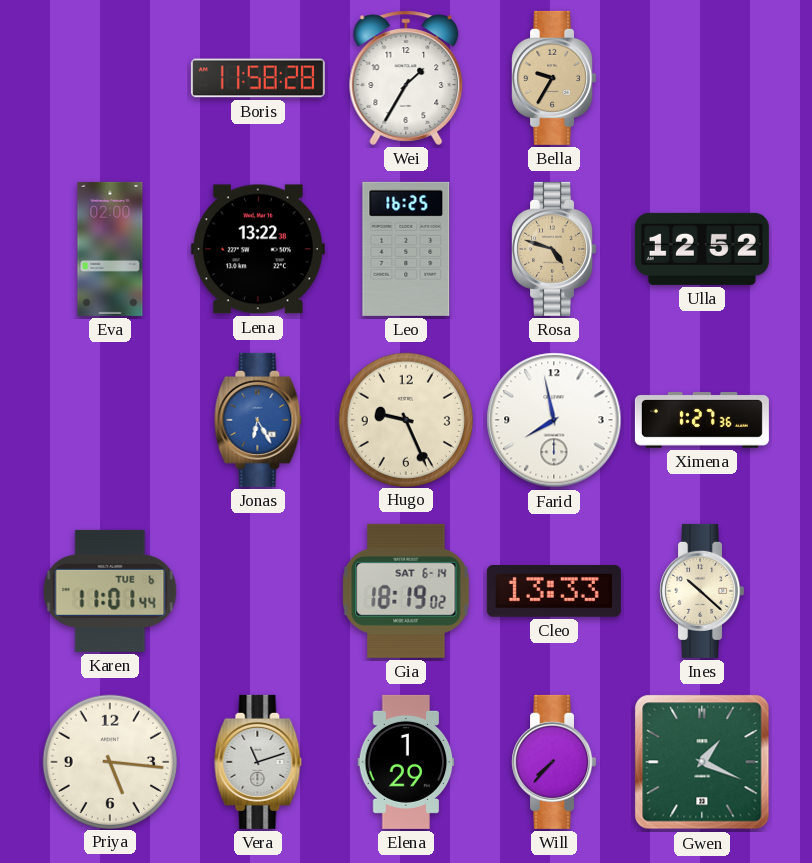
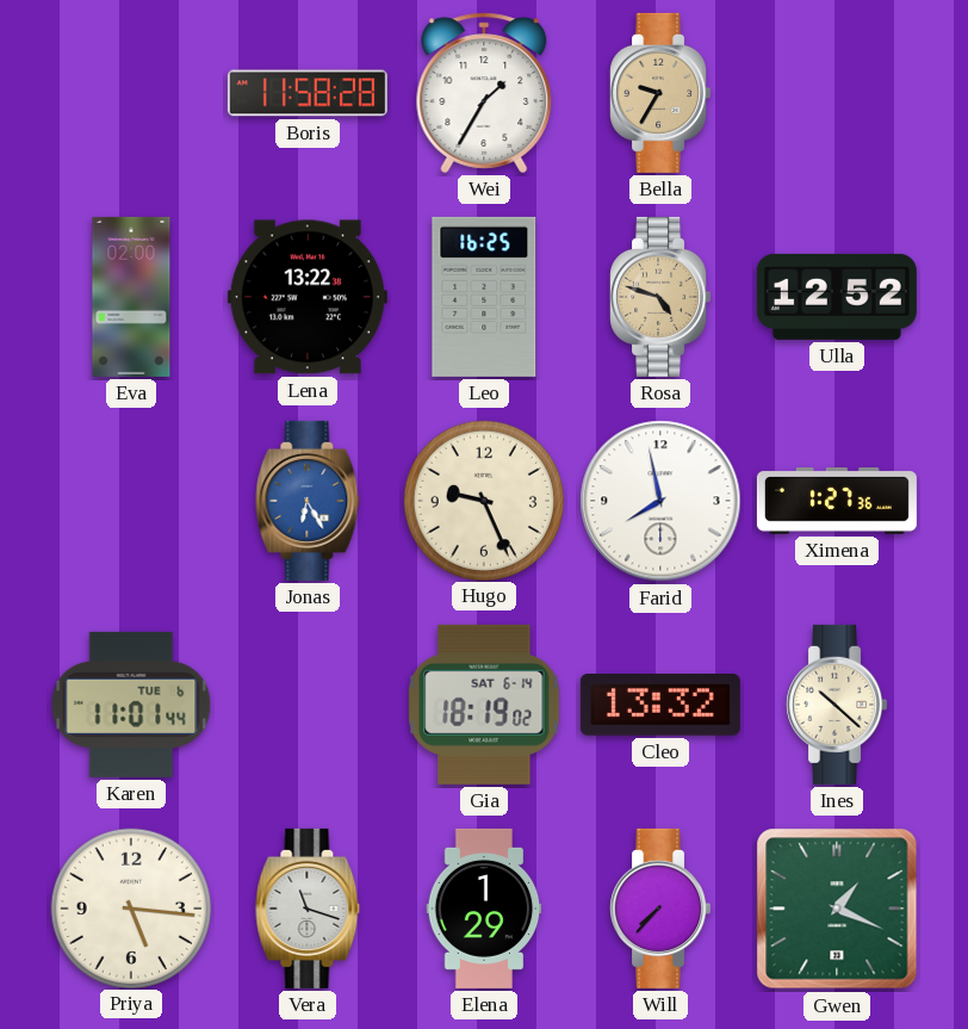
Cleo: 13:33 -> 13:32
Vera: 11:12 -> 11:18
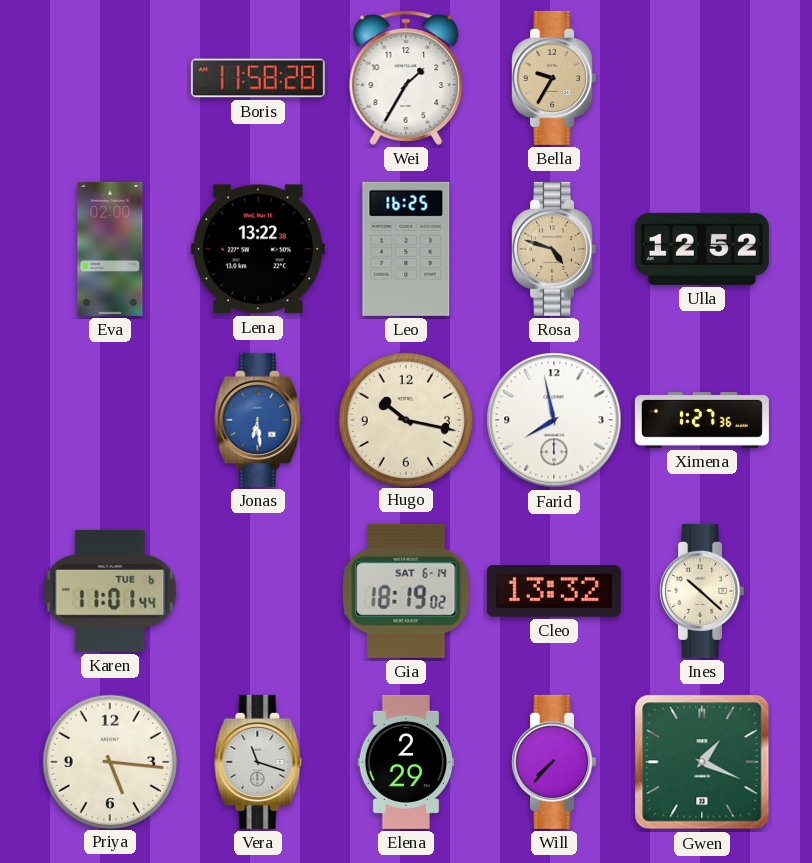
Jonas: 6:25 -> 6:29
Hugo: 9:26 -> 10:17
Elena: 1:29 -> 2:29
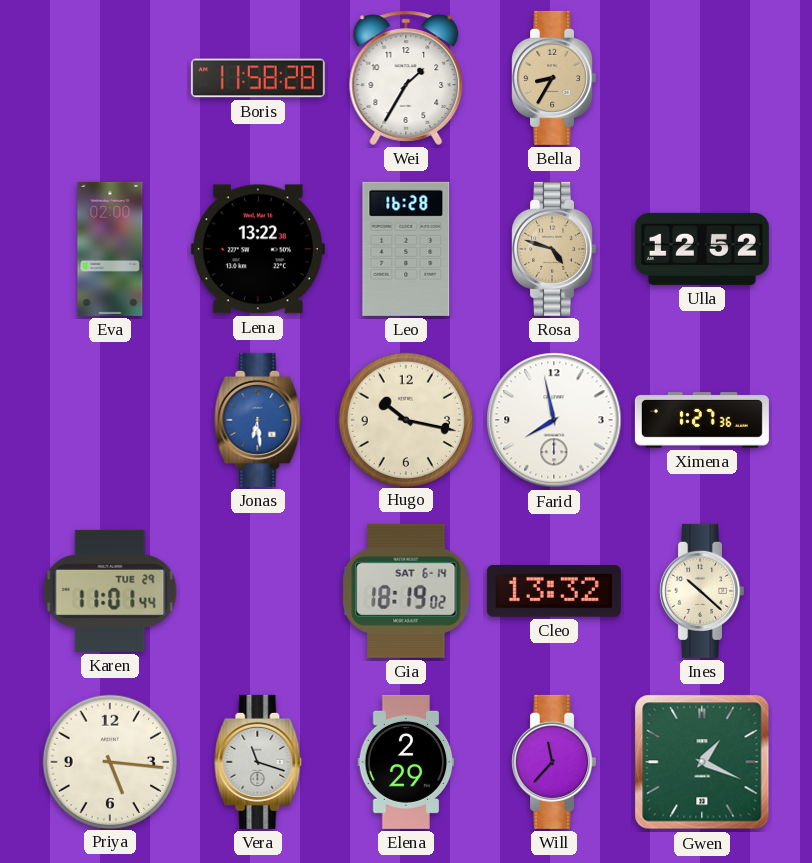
Bella: 9:35 -> 8:35
Leo: 16:25 -> 16:28
Karen date: TUE 6 -> TUE 29
Will: 7:37 -> 11:37
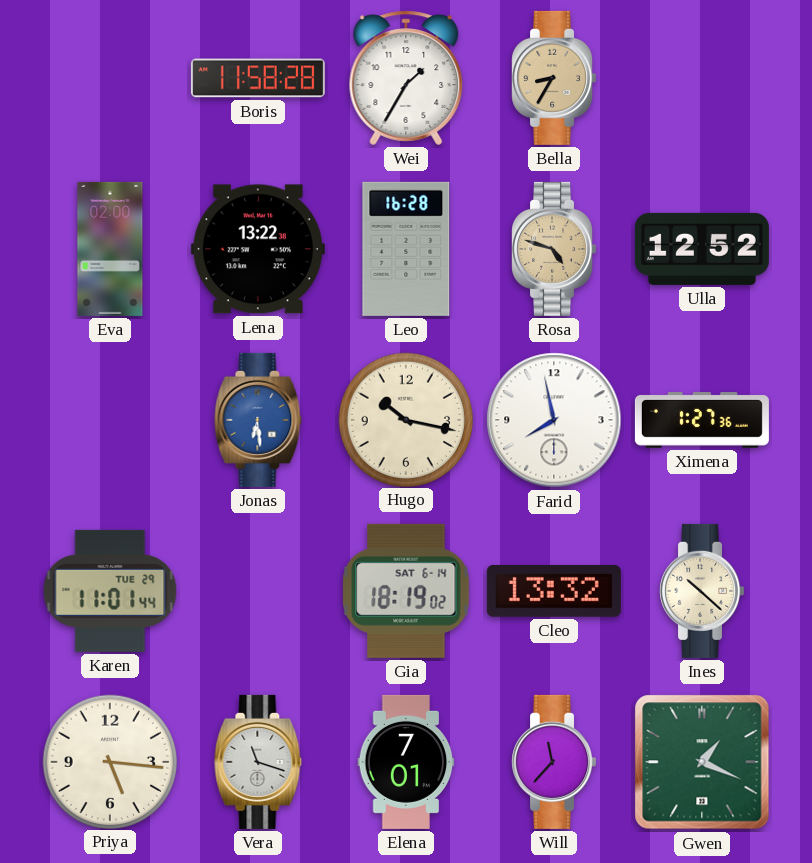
Elena: 2:29 -> 7:01
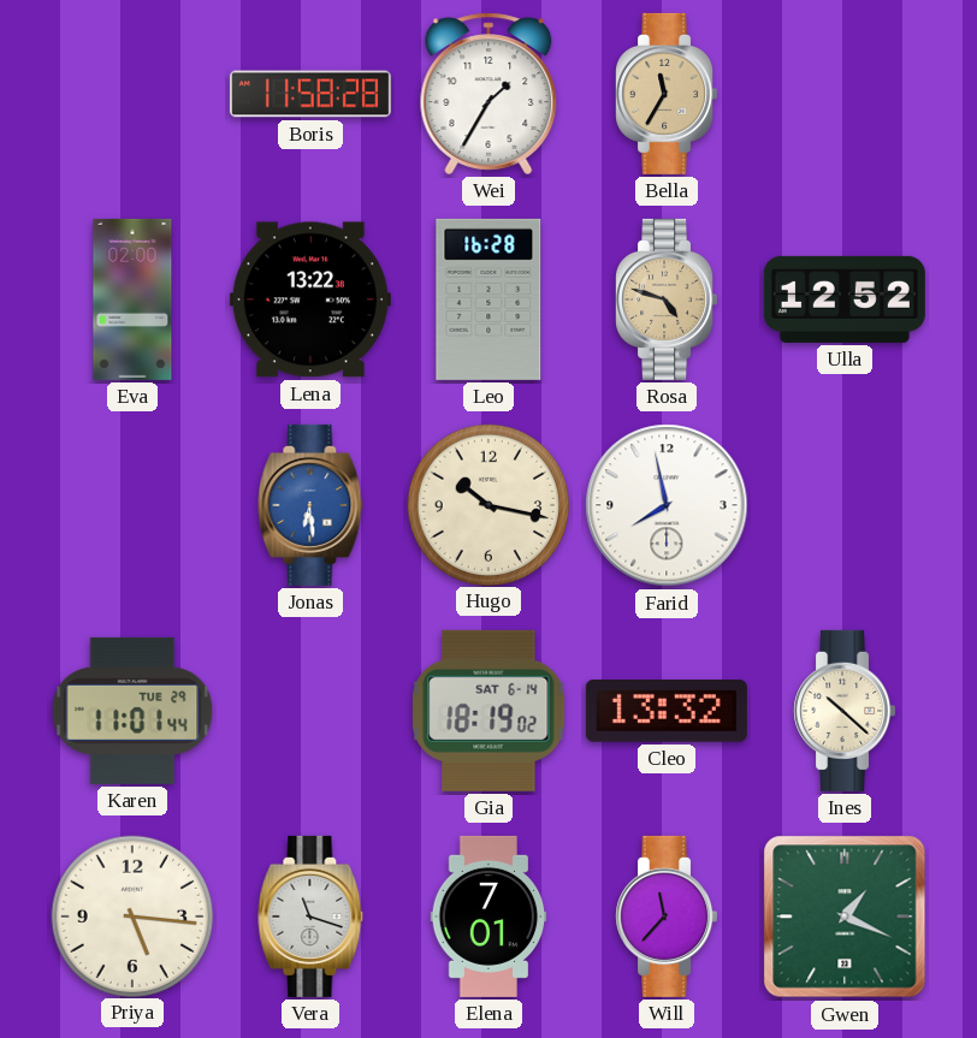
Bella: 8:35 -> 11:35
Ximena: 1:27 -> none
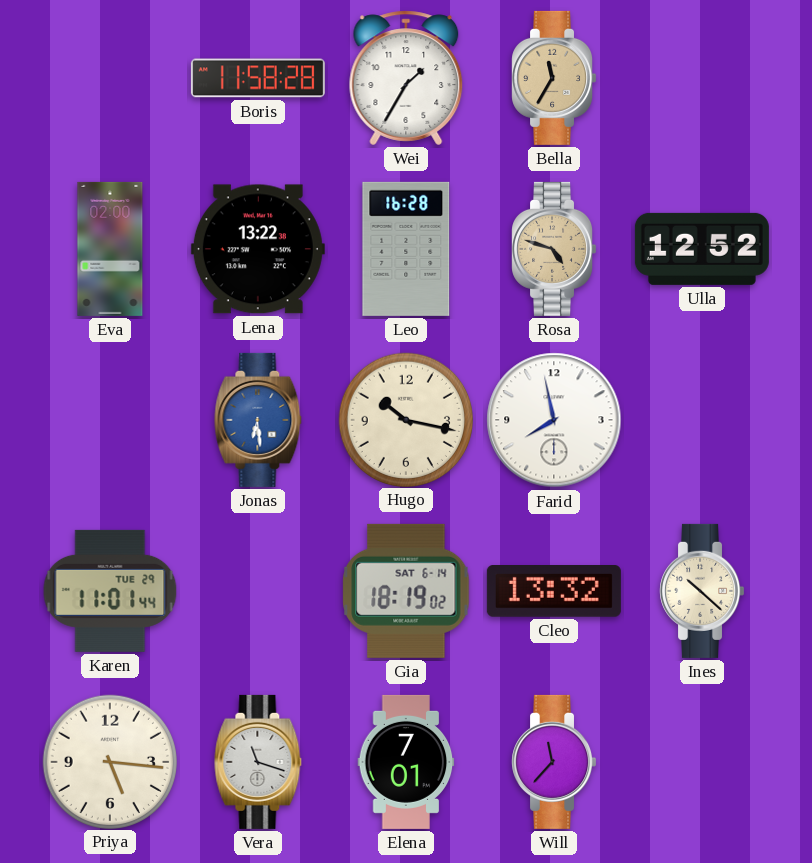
Gwen: 1:19 -> none
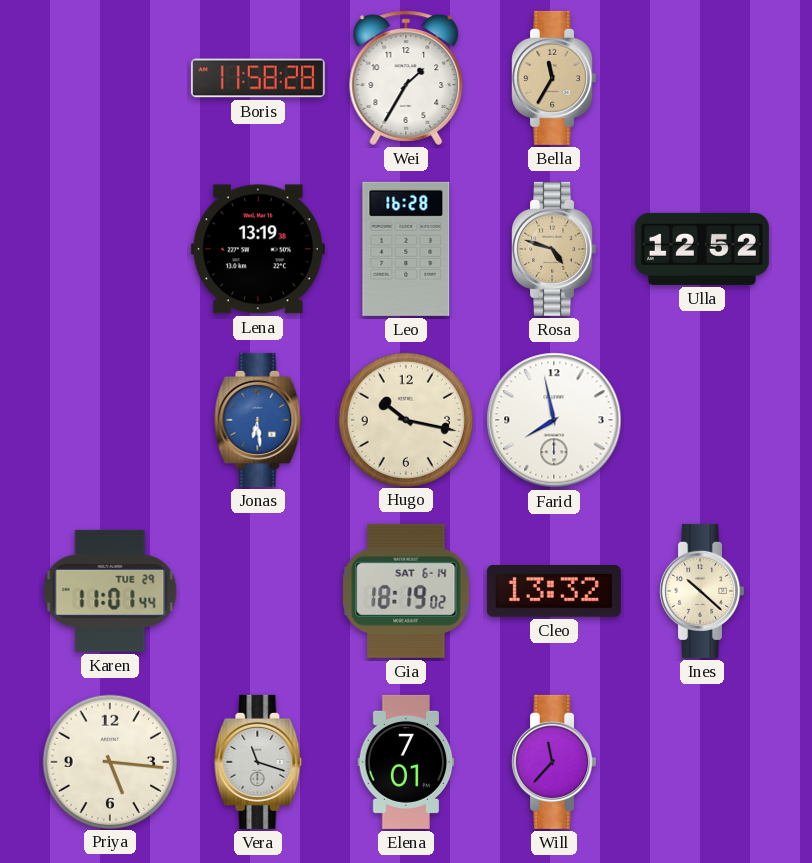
Eva: 02:00 -> none
Lena: 13:22 -> 13:19
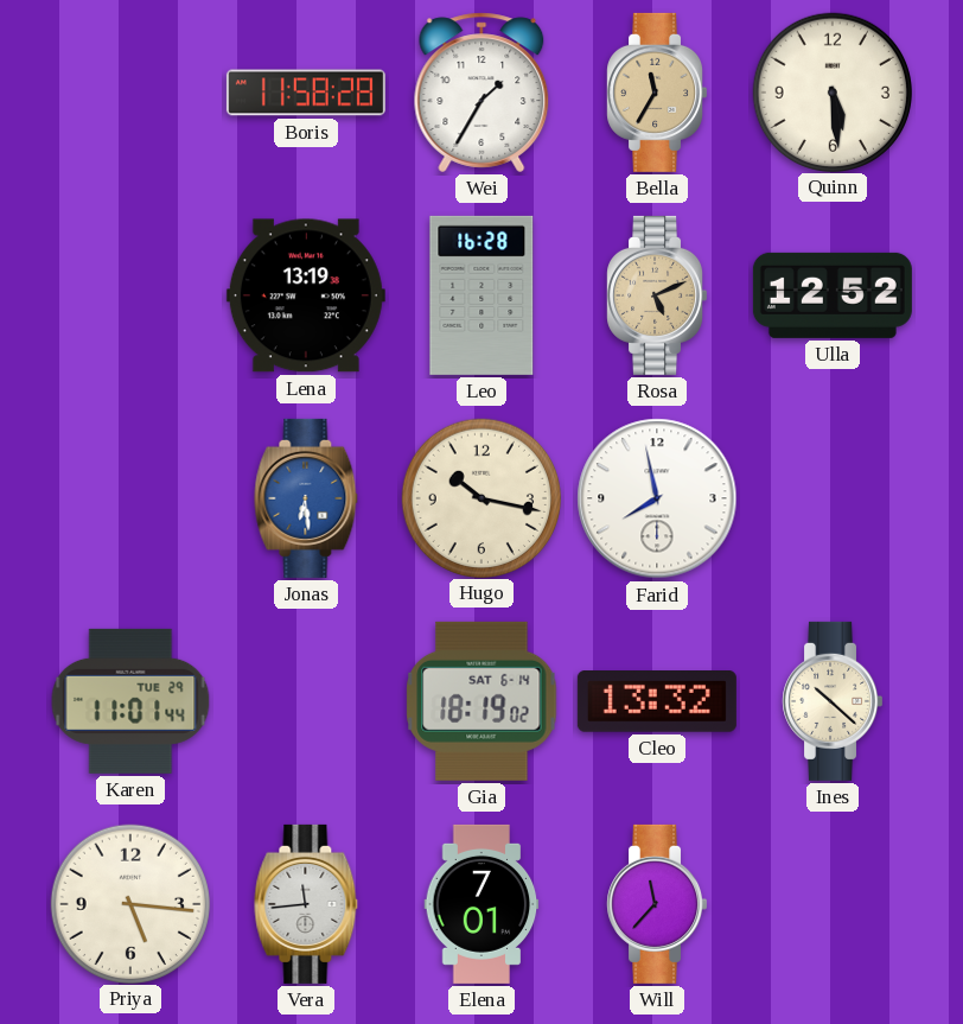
Quinn: none -> 5:29
Rosa: 4:48 -> 5:11
Vera: 11:18 -> 11:44
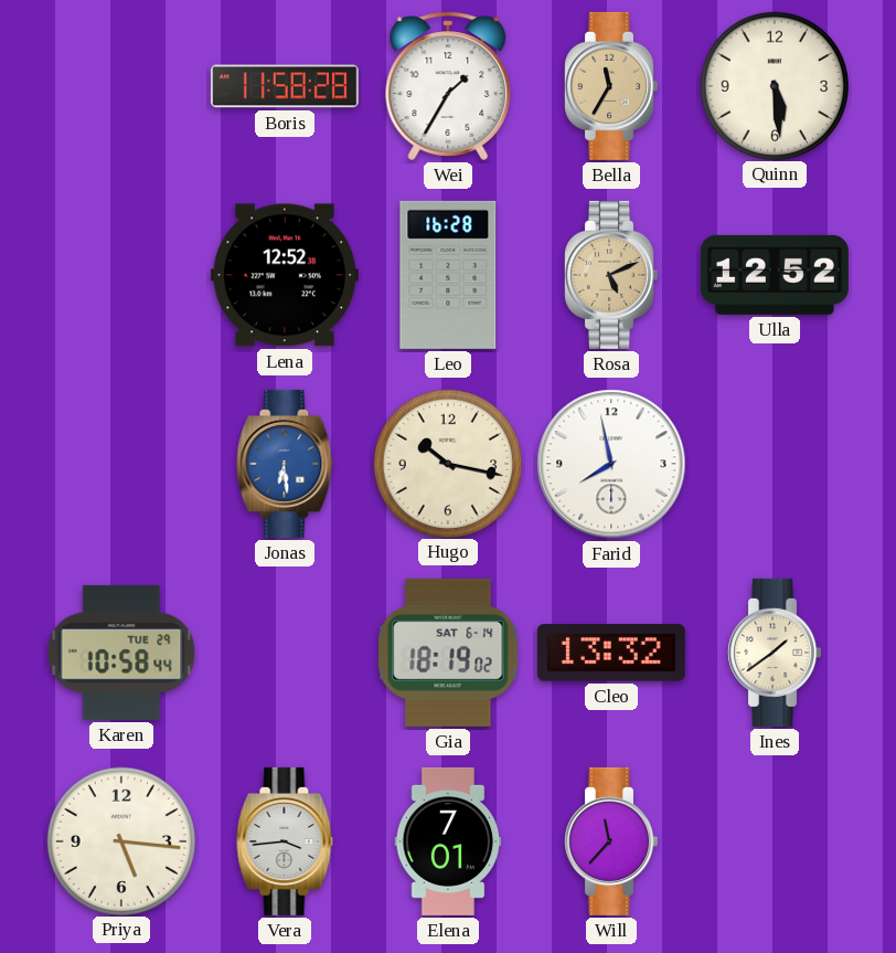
Lena: 13:19 -> 12:52
Karen: 11:01 -> 10:58
Ines: 10:22 -> 1:39
Vera: 11:44 -> 3:44
